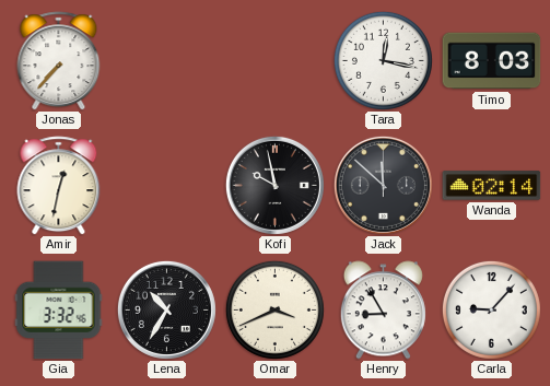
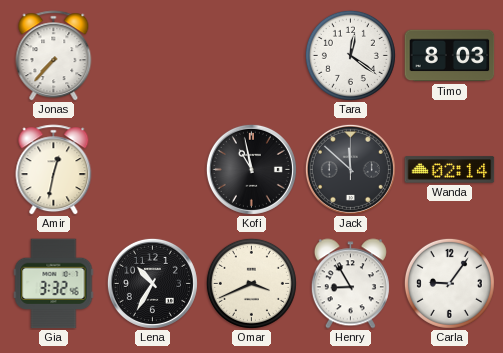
Tara: 12:17 -> 12:21
Kofi: 9:58 -> 10:58
Carla: 9:07 -> 9:06
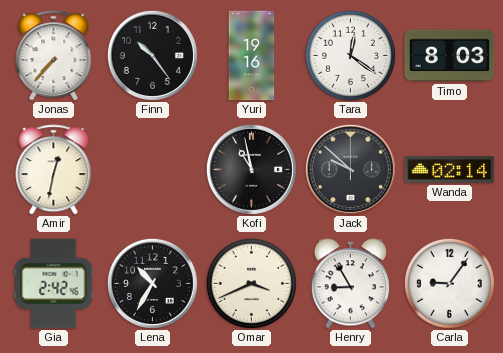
Finn: none -> 10:24
Yuri: none -> 19:16
Jack: 11:52 -> 9:52
Gia: 3:32 -> 2:42
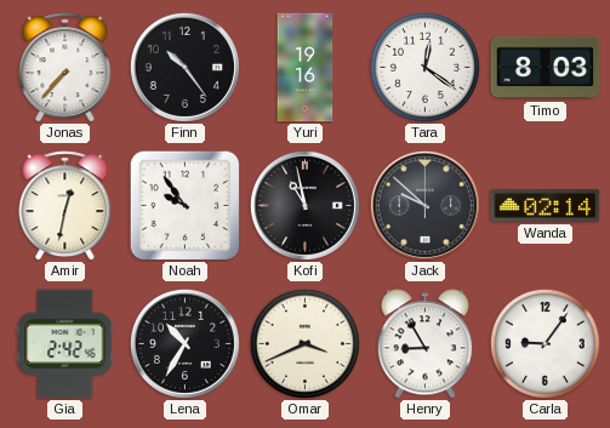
Noah: none -> 9:54
